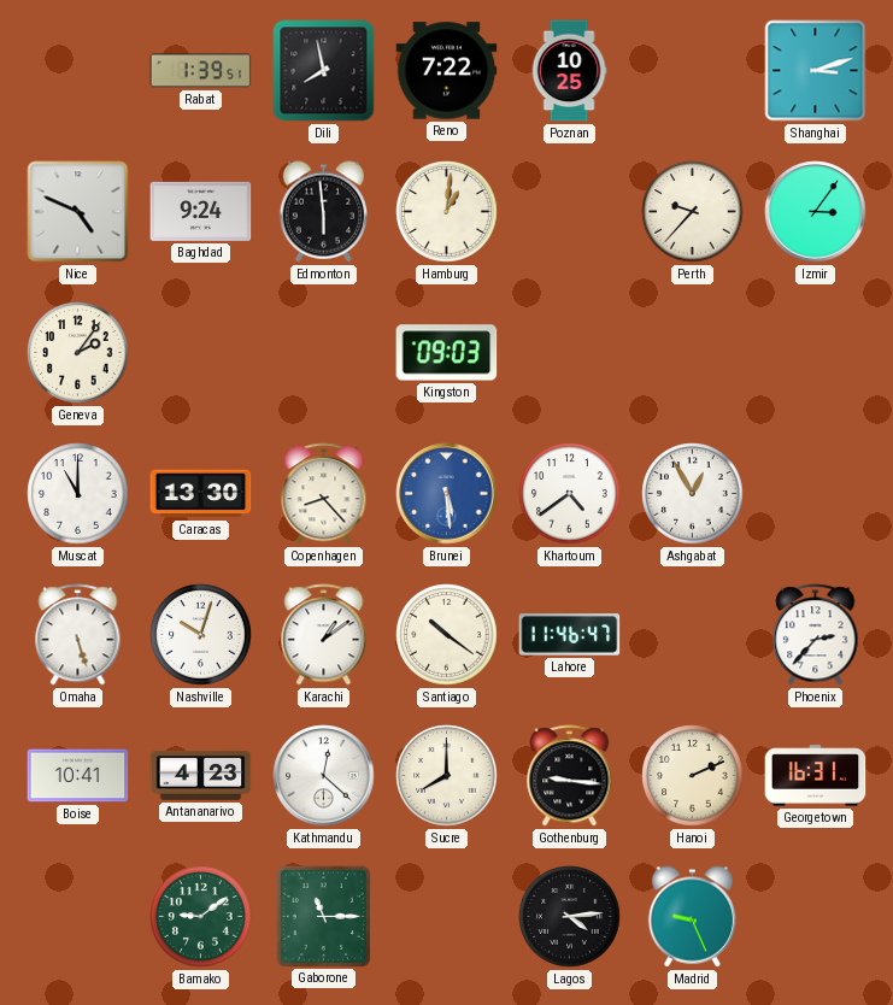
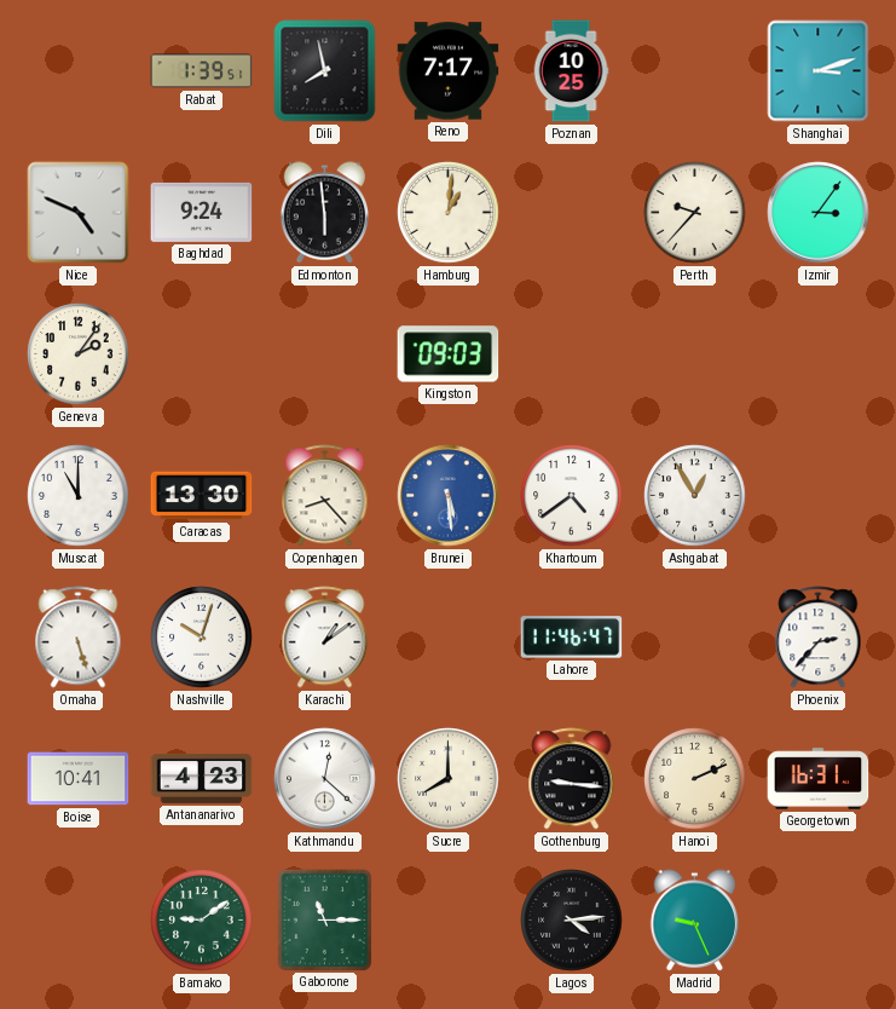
Reno: 7:22 -> 7:17
Santiago: 10:21 -> none
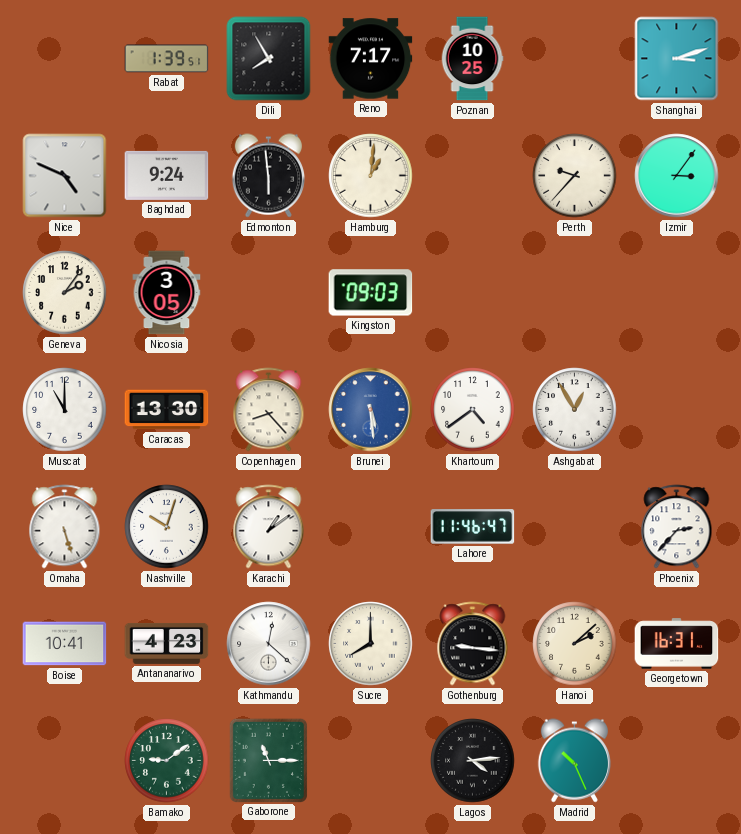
Dili: 7:58 -> 7:55
Nicosia: none -> 3:05
Hanoi: 2:11 -> 2:08
Madrid: 9:26 -> 10:26
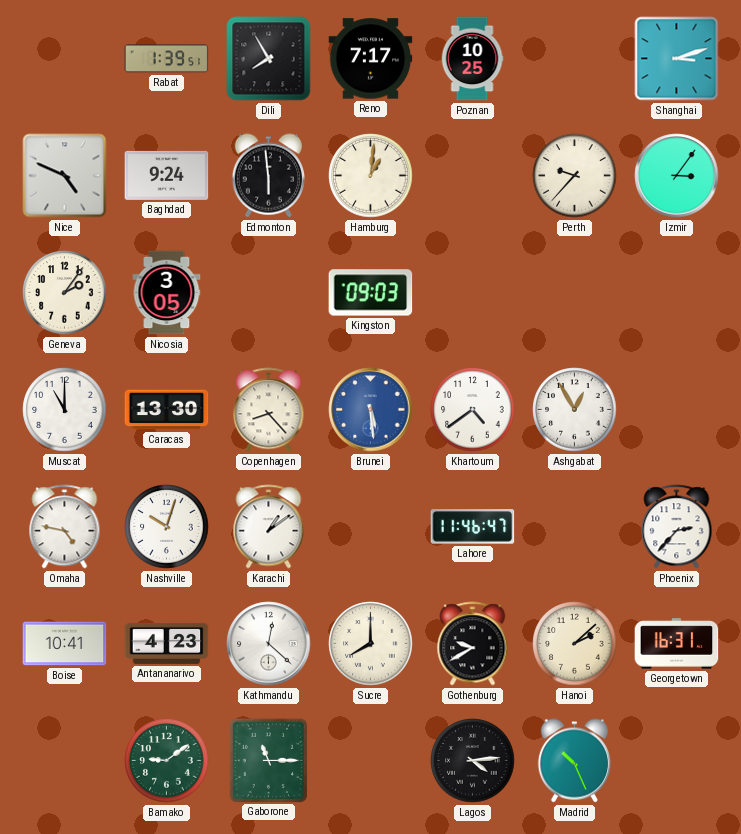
Omaha: 5:27 -> 4:47
Gothenburg: 9:16 -> 9:40
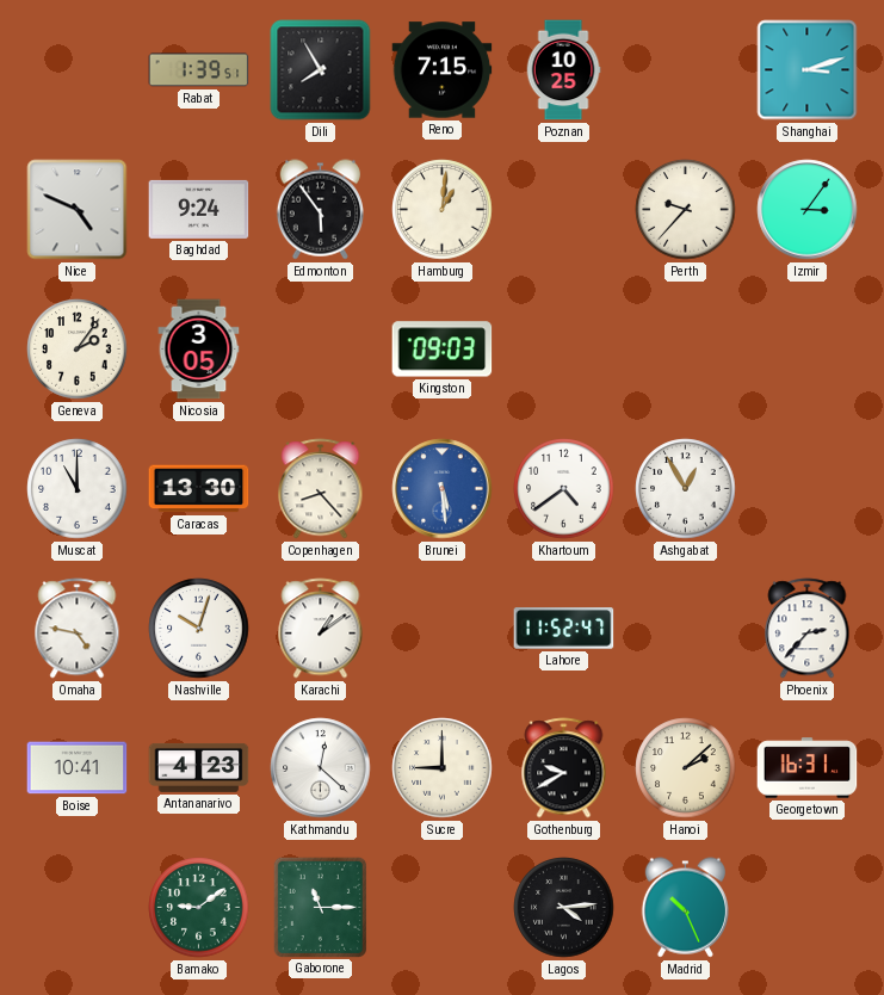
Reno: 7:17 -> 7:15
Edmonton: 5:59 -> 5:54
Lahore: 11:46 -> 11:52
Sucre: 8:00 -> 9:00
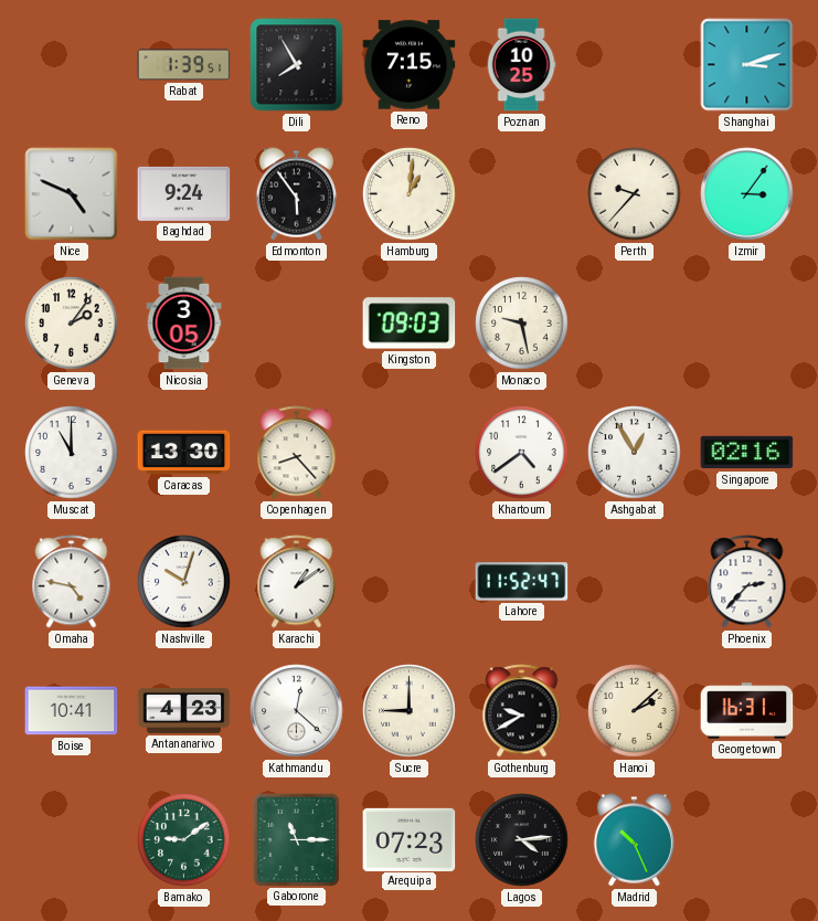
Monaco: none -> 9:28
Brunei: 5:29 -> none
Singapore: none -> 02:16
Arequipa: none -> 07:23
